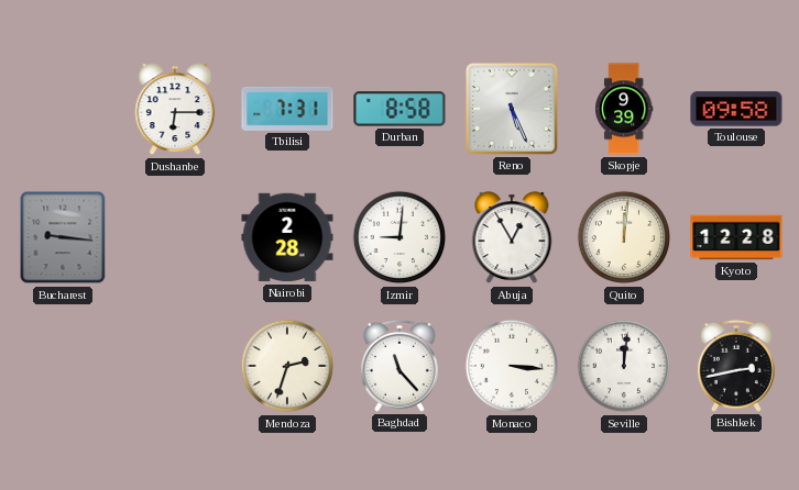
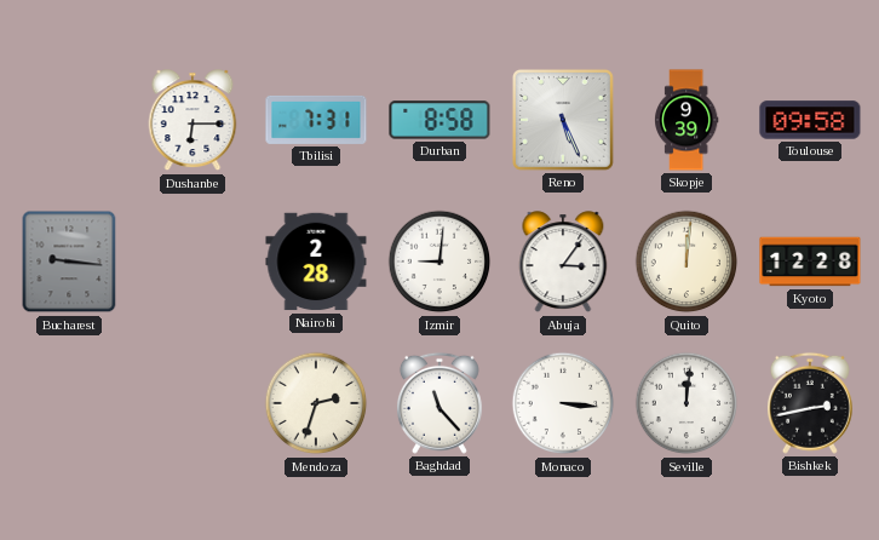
Abuja: 12:55 -> 3:06
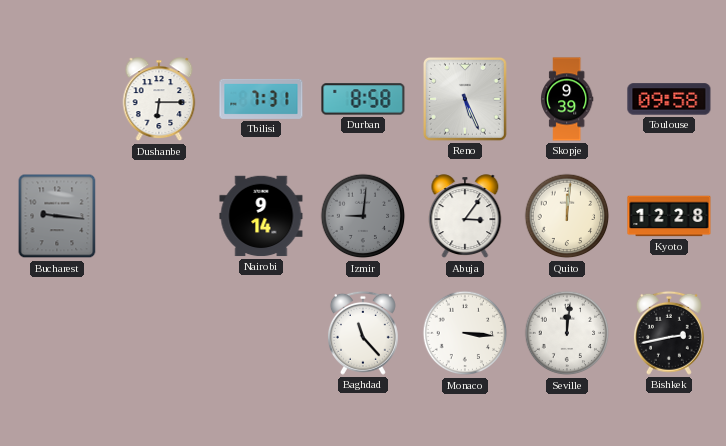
Nairobi: 2:28 -> 9:14
Izmir dial: white -> grey
Mendoza: 2:33 -> none
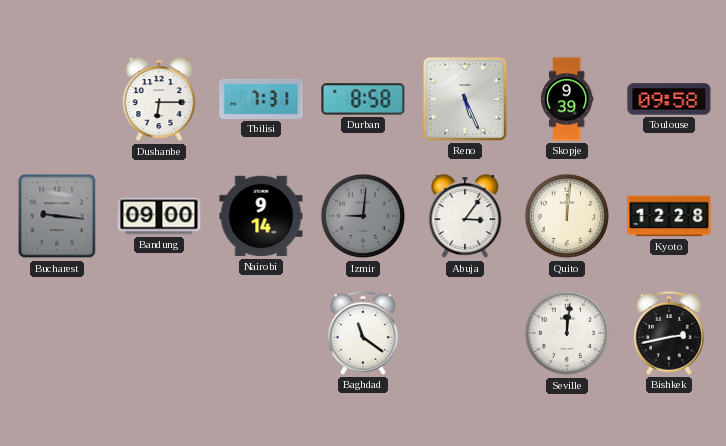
Bandung: none -> 09:00
Baghdad: 11:23 -> 11:21
Monaco: 3:16 -> none
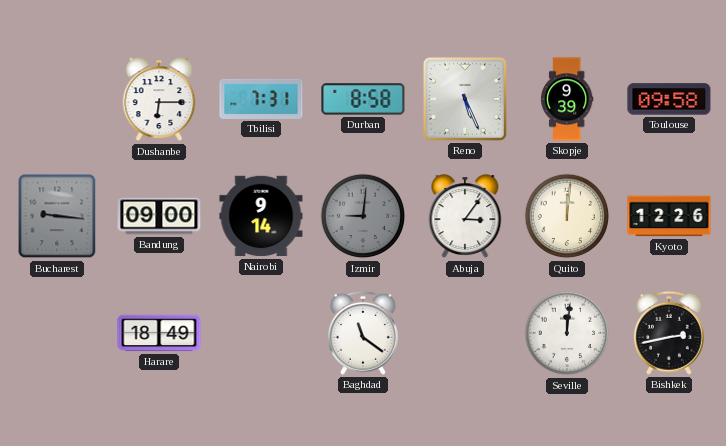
Kyoto: 12:28 -> 12:26
Harare: none -> 18:49
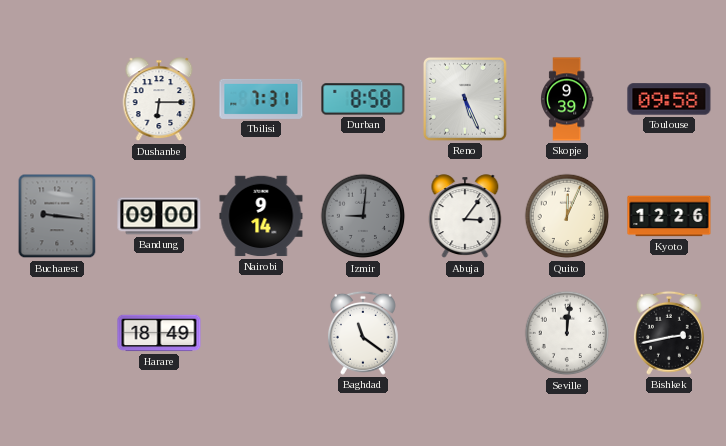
Quito: 12:01 -> 12:04
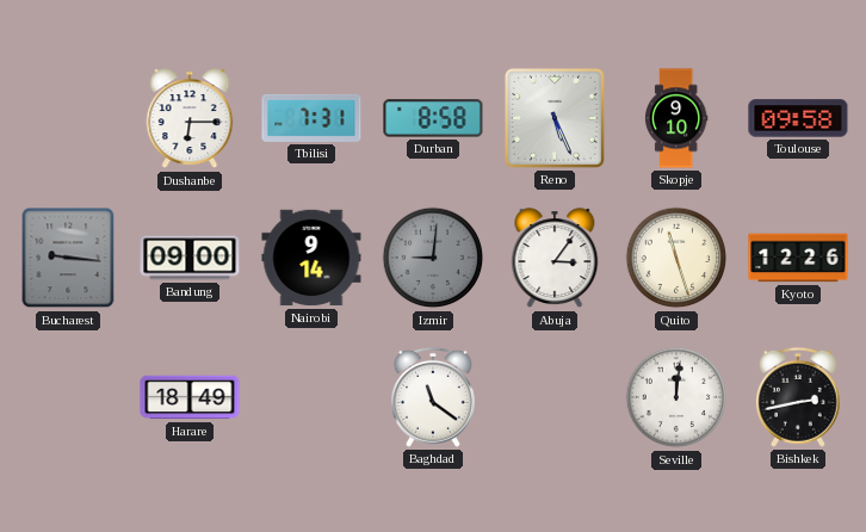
Skopje: 9:39 -> 9:10
Quito: 12:04 -> 11:27
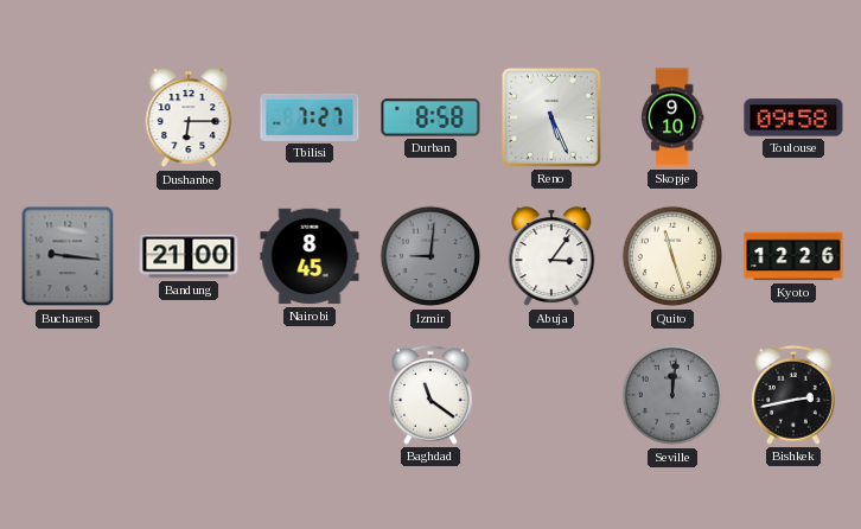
Tbilisi: 7:31 -> 7:27
Bandung: 09:00 -> 21:00
Nairobi: 9:14 -> 8:45
Harare: 18:49 -> none
Seville dial: white -> grey
